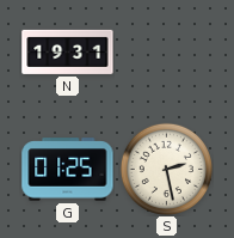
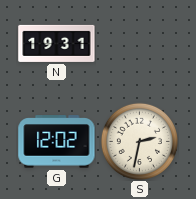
G: 01:25 -> 12:02
S: 2:28 -> 2:32
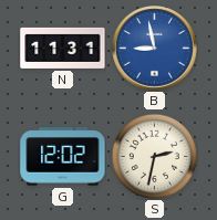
N: 19:31 -> 11:31
B: none -> 8:58
